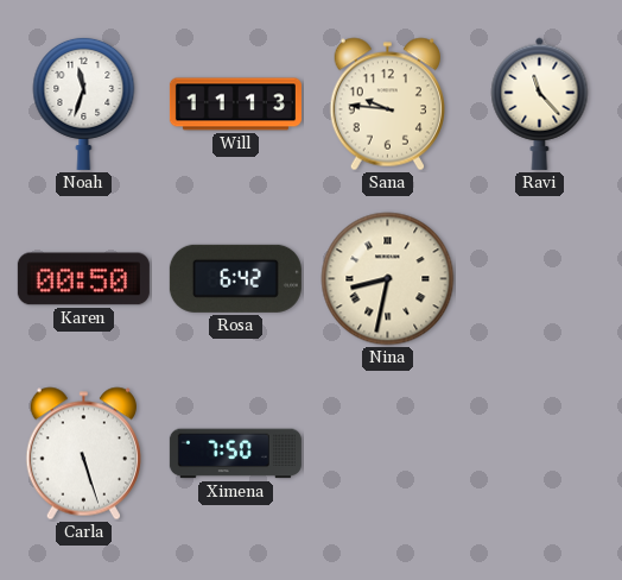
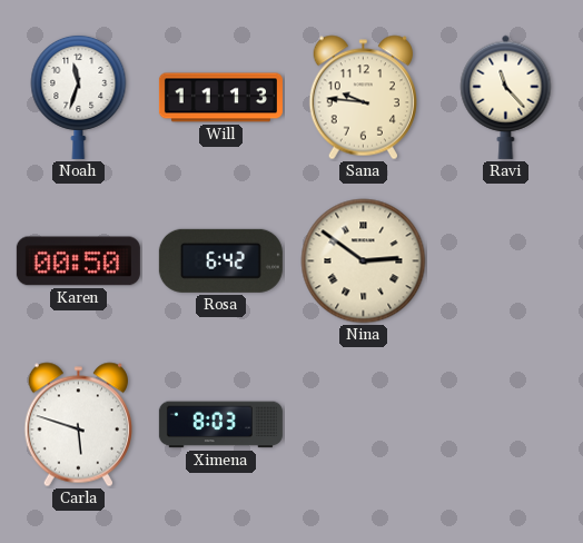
Nina: 8:32 -> 2:51
Carla: 5:27 -> 5:48
Ximena: 7:50 -> 8:03
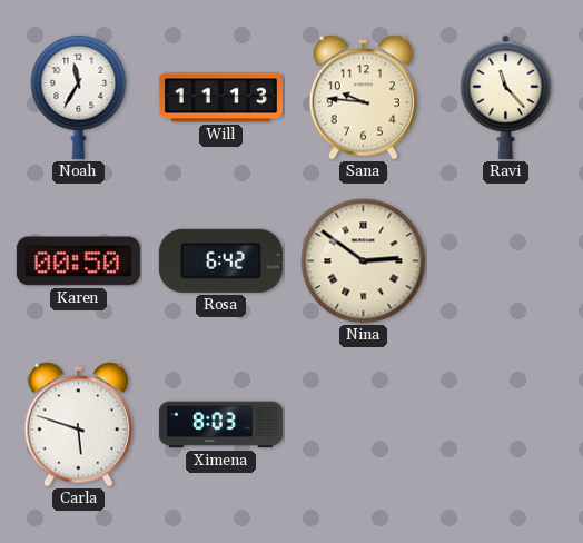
Noah: 11:33 -> 11:35
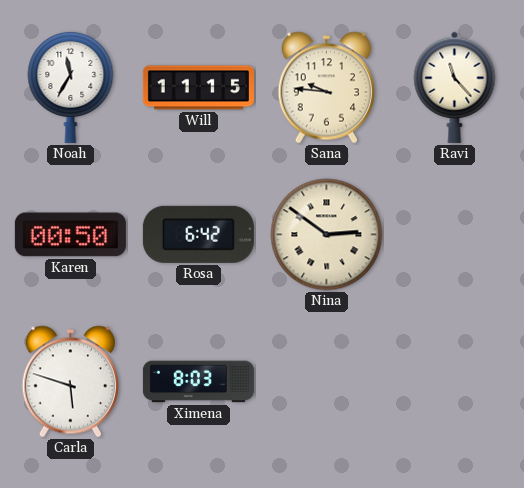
Will: 11:13 -> 11:15
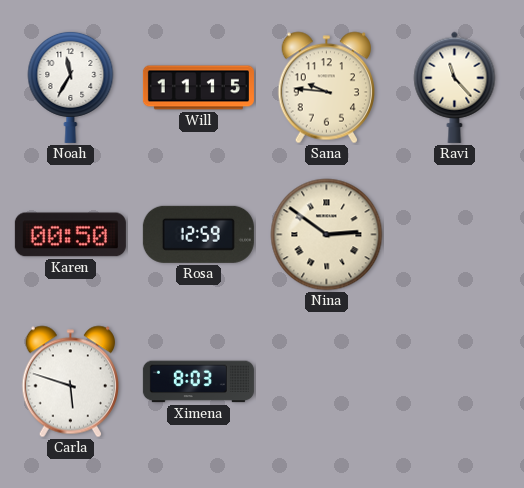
Rosa: 6:42 -> 12:59
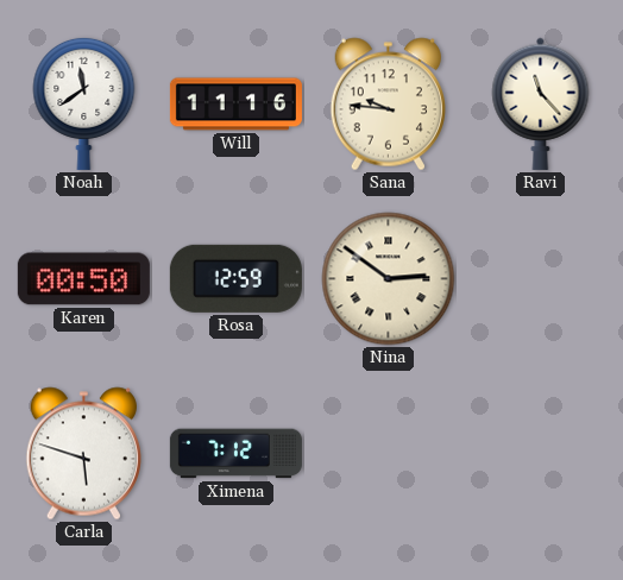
Noah: 11:35 -> 11:39
Will: 11:15 -> 11:16
Ximena: 8:03 -> 7:12
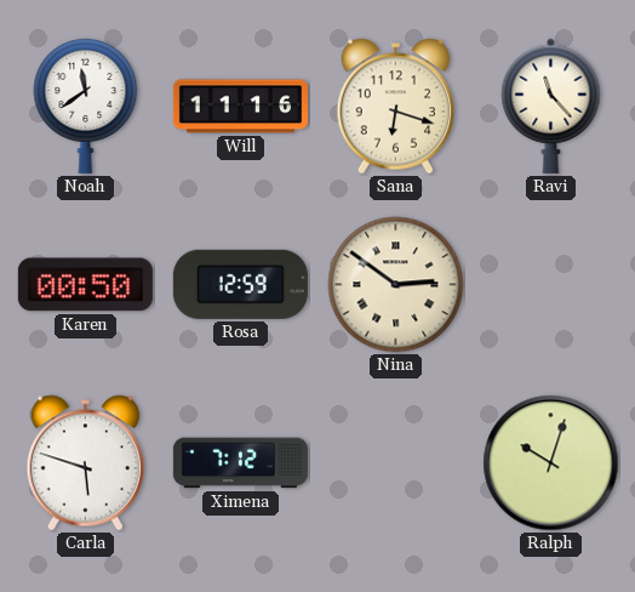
Sana: 9:46 -> 6:18
Ralph: none -> 10:03
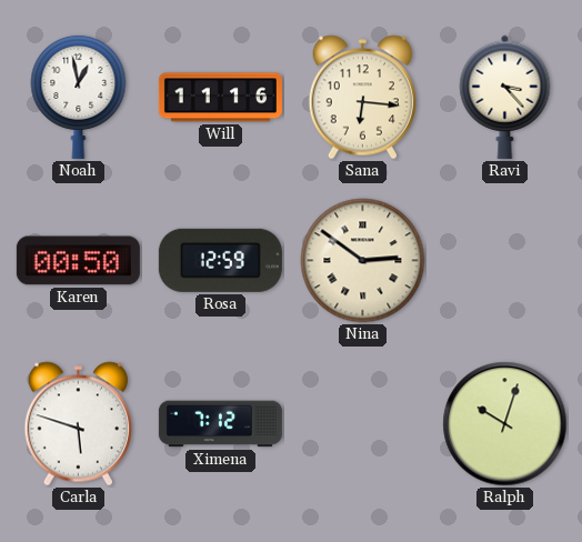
Noah: 11:39 -> 12:58
Sana: 6:18 -> 6:16
Ravi: 11:23 -> 3:23
